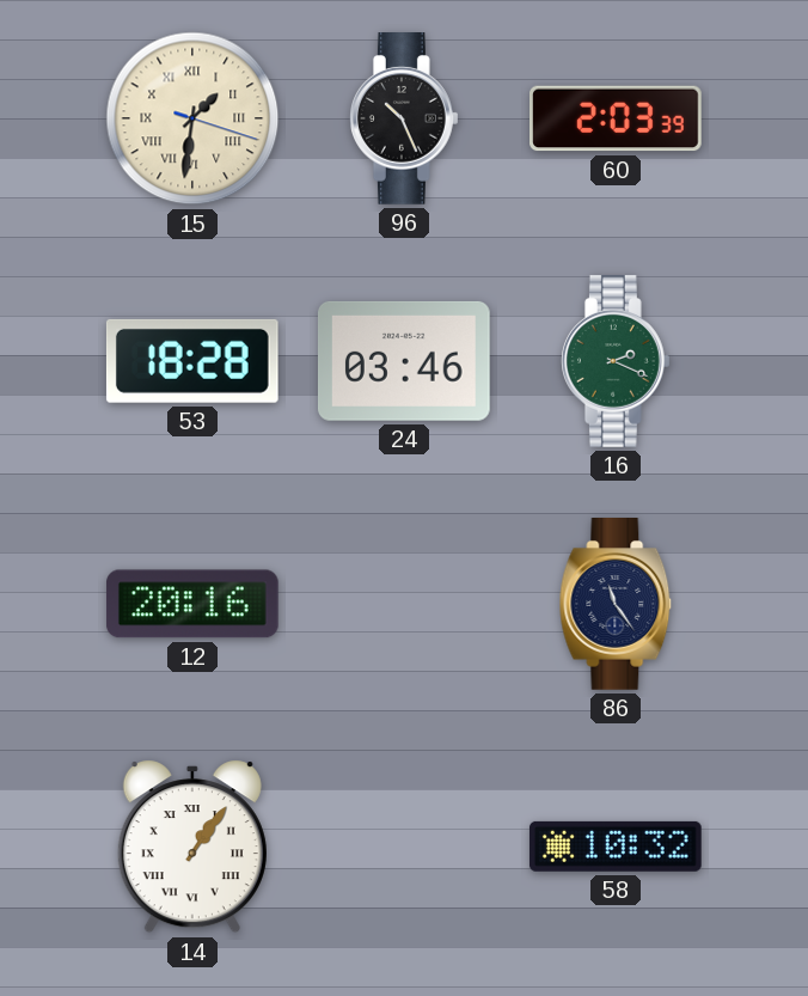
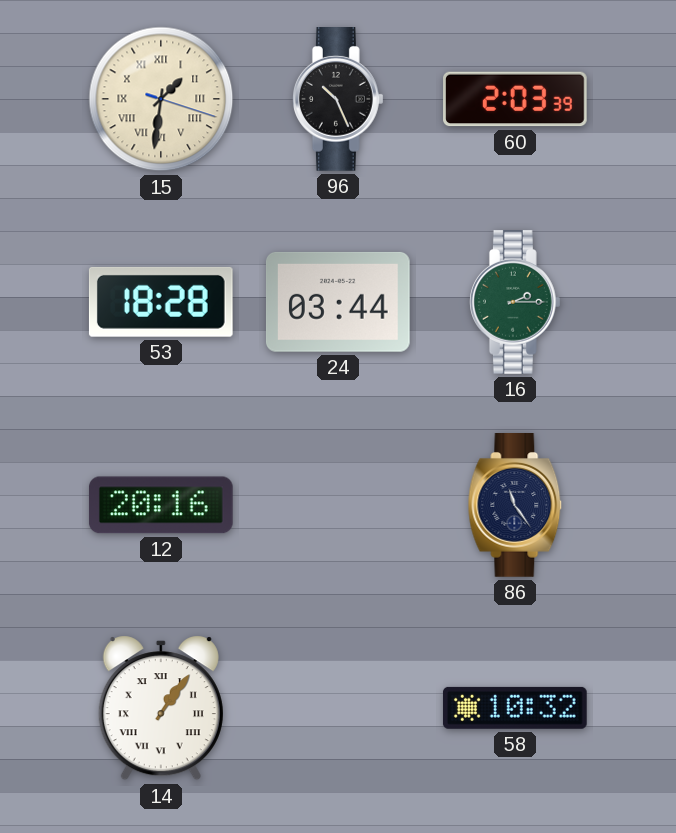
24: 03:46 -> 03:44
16: 2:19 -> 2:15
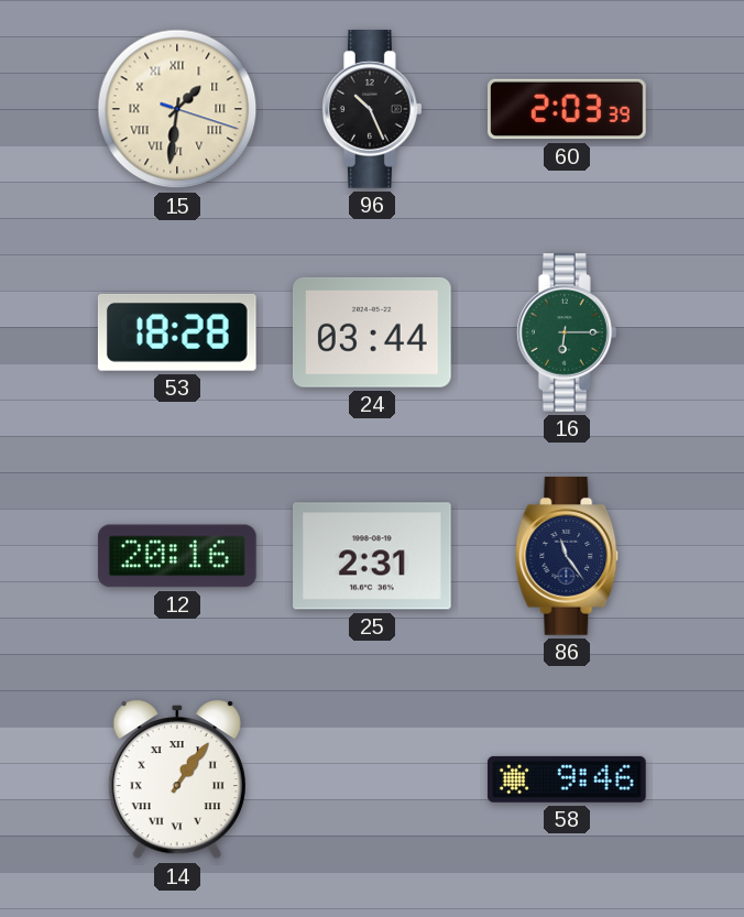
16: 2:15 -> 6:15
25: none -> 2:31
58: 10:32 -> 9:46
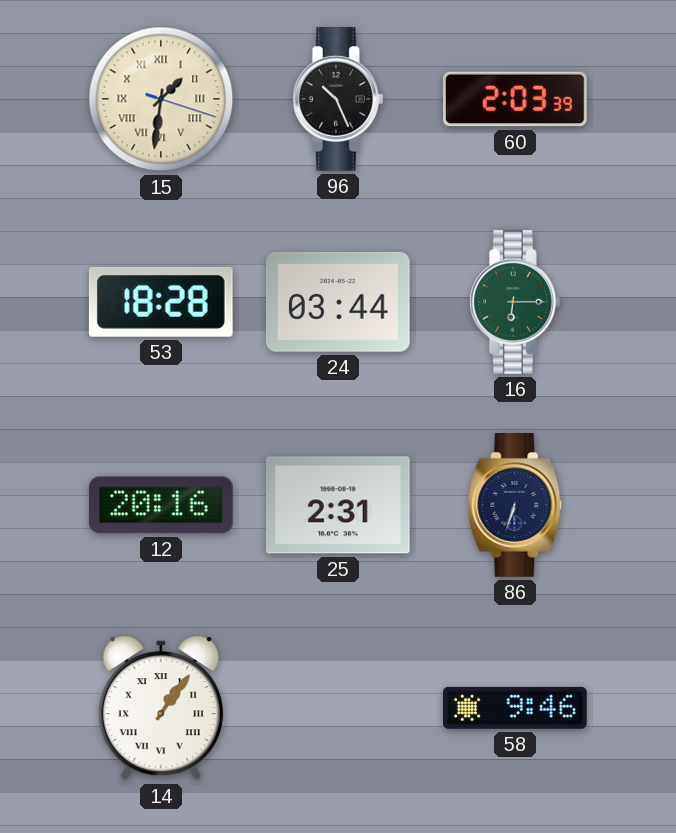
86: 11:24 -> 6:33
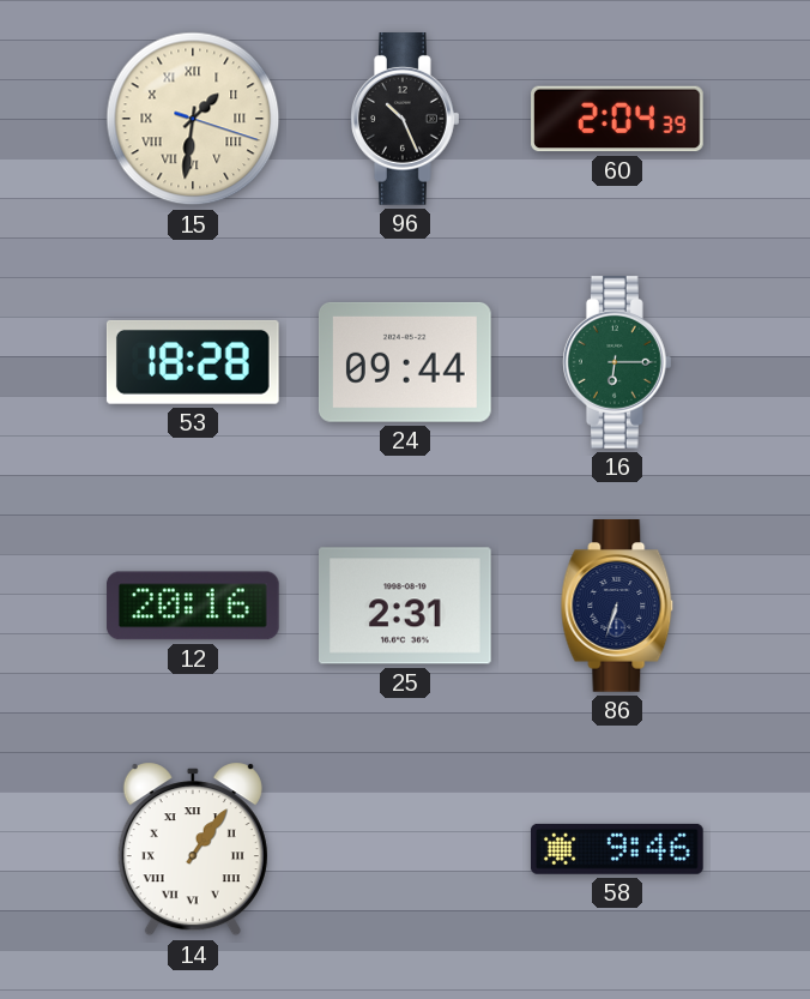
60: 2:03 -> 2:04
24: 03:44 -> 09:44
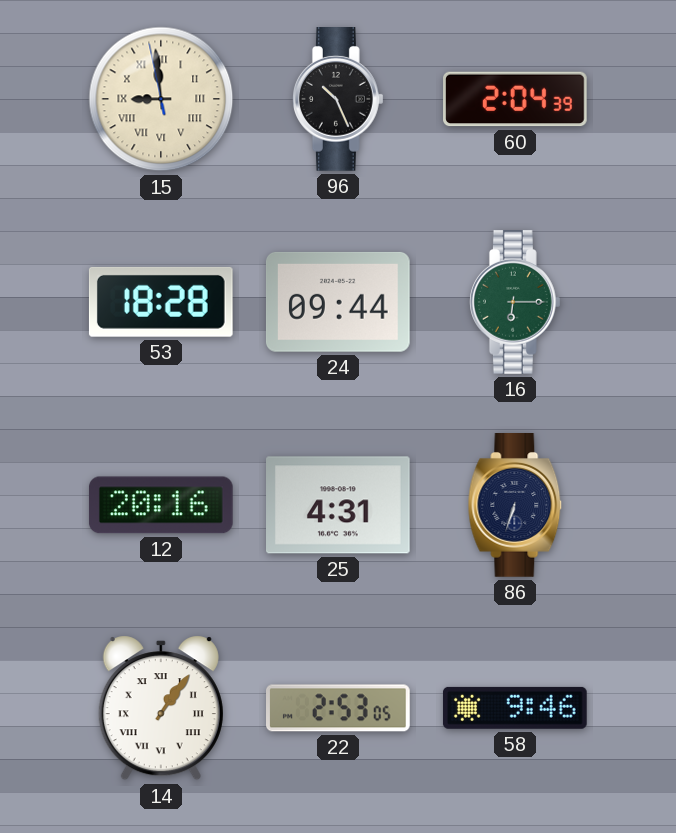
15: 1:31 -> 8:58
25: 2:31 -> 4:31
22: none -> 2:53
